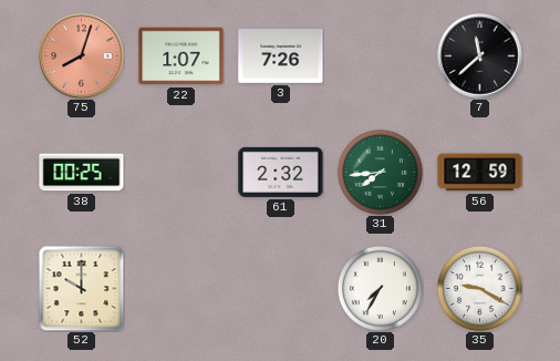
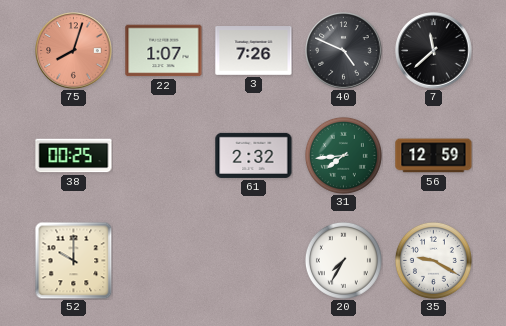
40: none -> 4:49
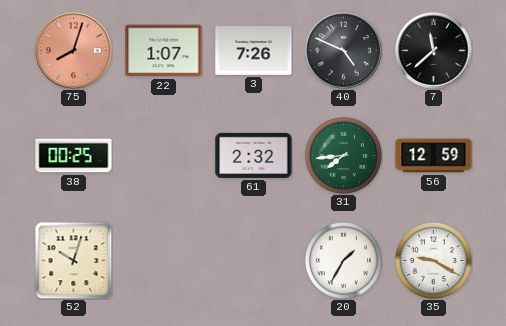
52: 10:00 -> 10:03
20: 7:35 -> 1:35
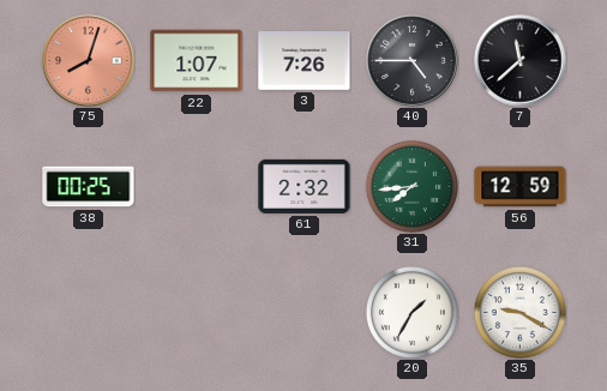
40: 4:49 -> 4:45
52: 10:03 -> none
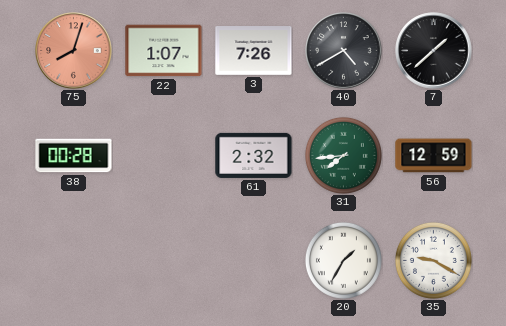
40: 4:45 -> 4:40
7: 11:38 -> 1:38
38: 00:25 -> 00:28
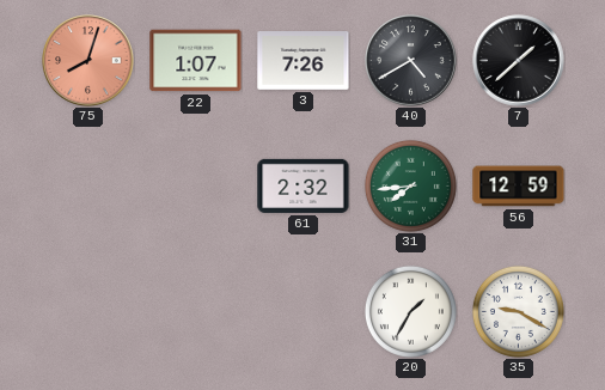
38: 00:28 -> none
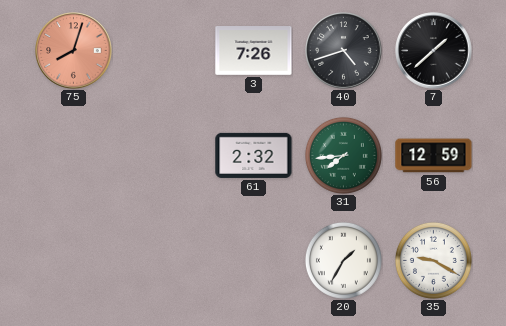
22: 1:07 -> none
40: 4:40 -> 4:42
